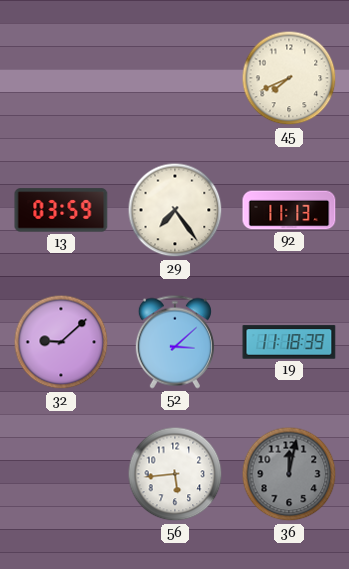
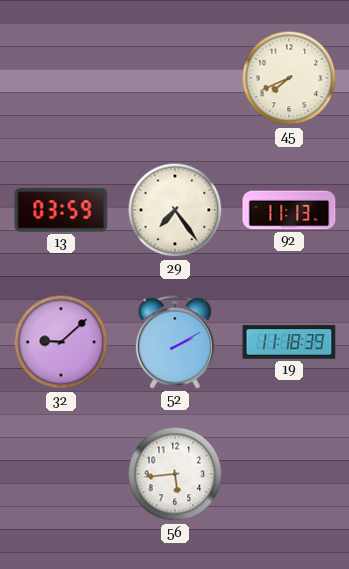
52: 3:08 -> 2:10
36: 12:02 -> none
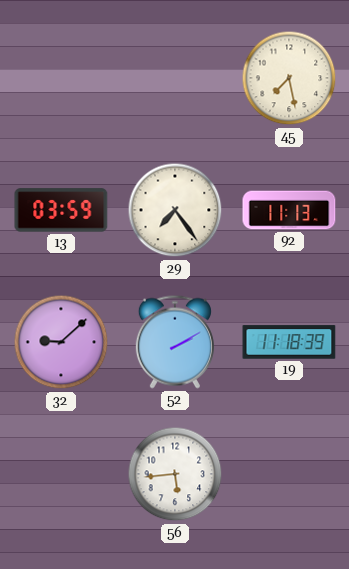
45: 7:41 -> 7:28
